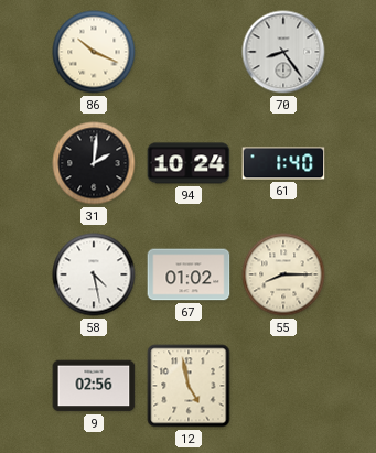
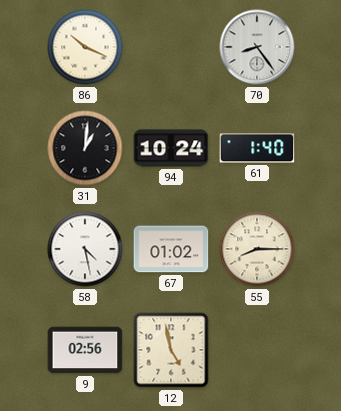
31: 2:01 -> 1:01
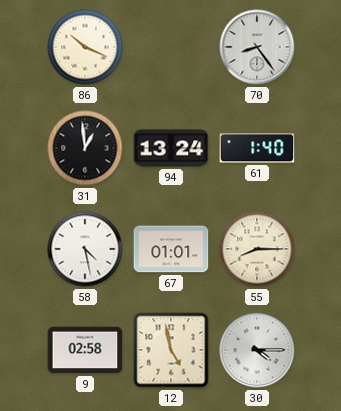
31: 1:01 -> 12:59
94: 10:24 -> 13:24
67: 01:02 -> 01:01
9: 02:56 -> 02:58
30: none -> 4:15
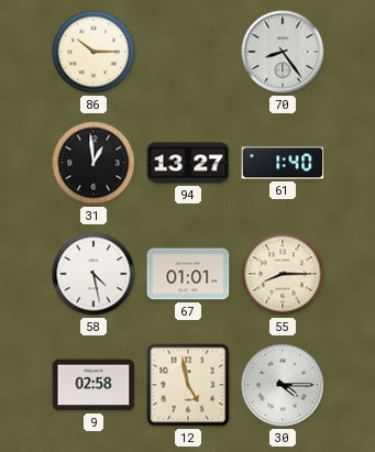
86: 10:19 -> 10:15
94: 13:24 -> 13:27
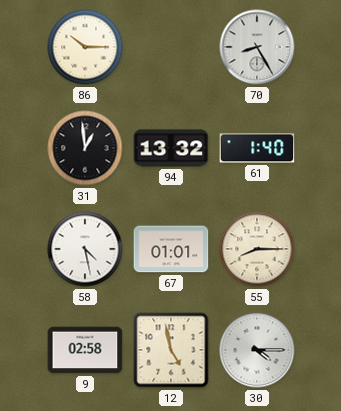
70: 8:24 -> 8:25
94: 13:27 -> 13:32
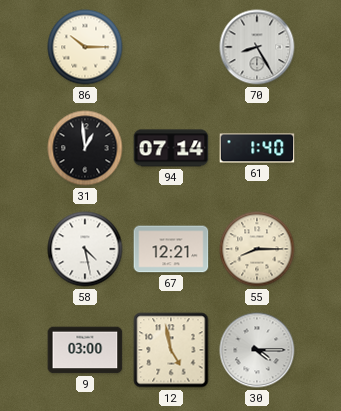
94: 13:32 -> 07:14
67: 01:01 -> 12:21
9: 02:58 -> 03:00
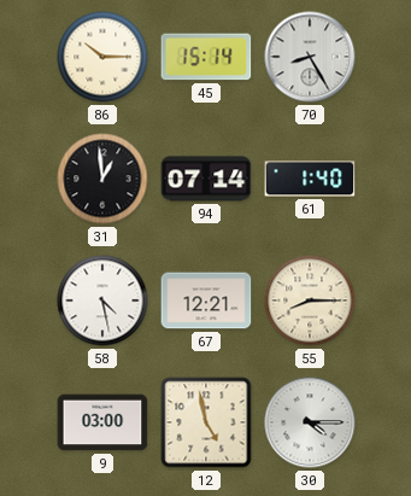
45: none -> 15:14
